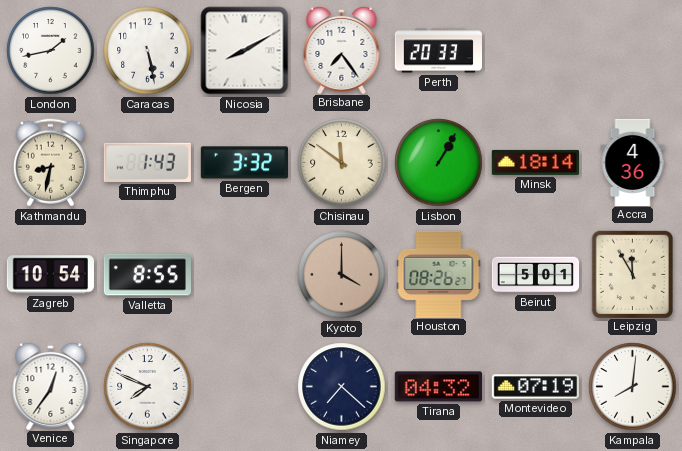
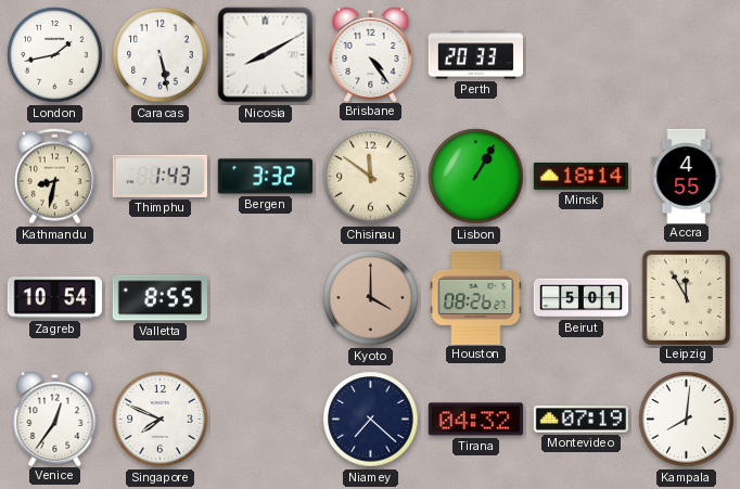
Brisbane: 7:24 -> 4:24
Accra: 4:36 -> 4:55
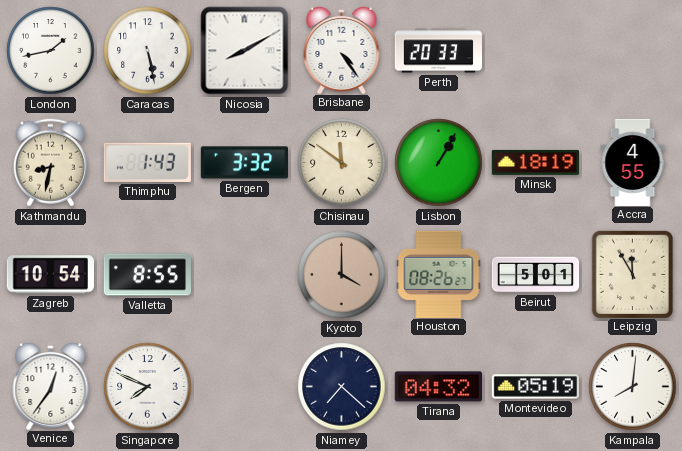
Minsk: 18:14 -> 18:19
Montevideo: 07:19 -> 05:19
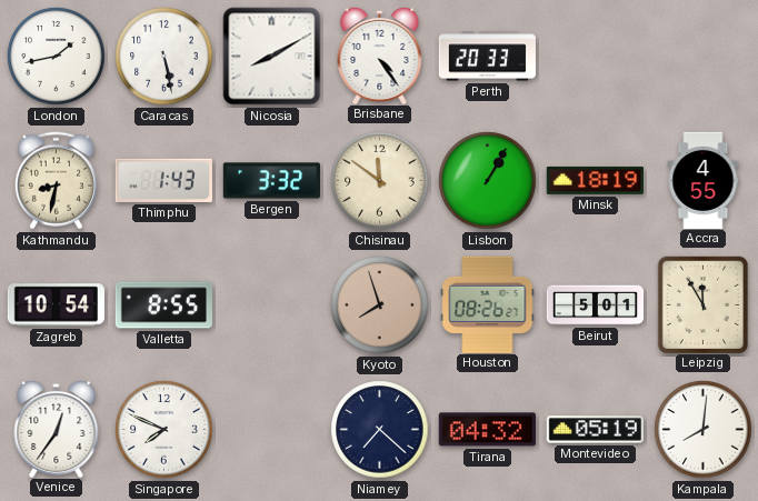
Kyoto: 4:00 -> 7:57
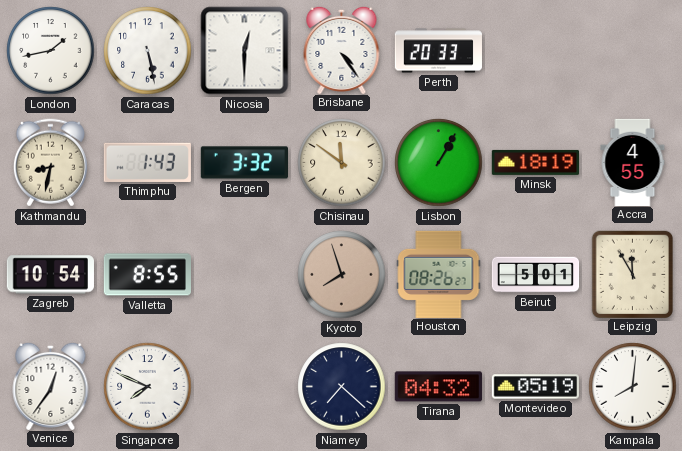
Nicosia: 8:10 -> 12:30
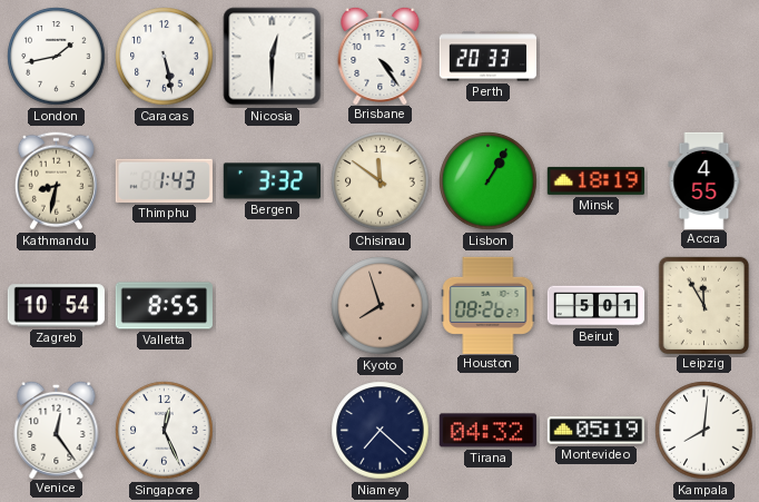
Venice: 12:36 -> 12:24
Singapore: 7:49 -> 12:26
